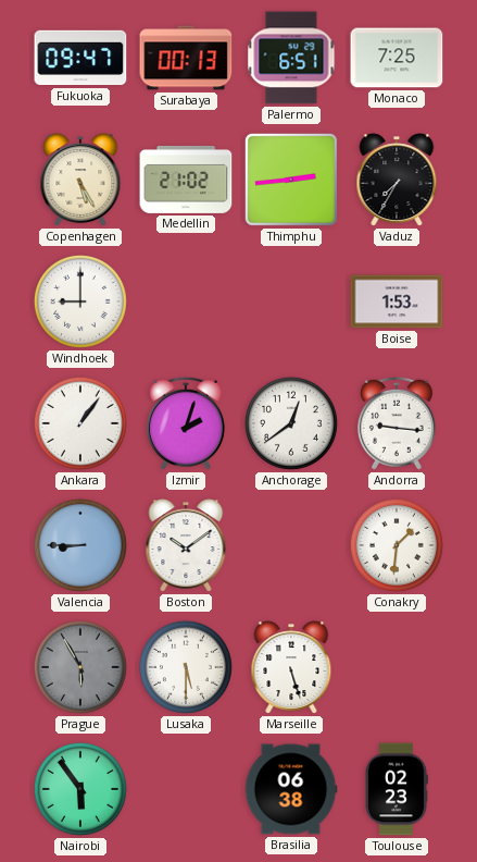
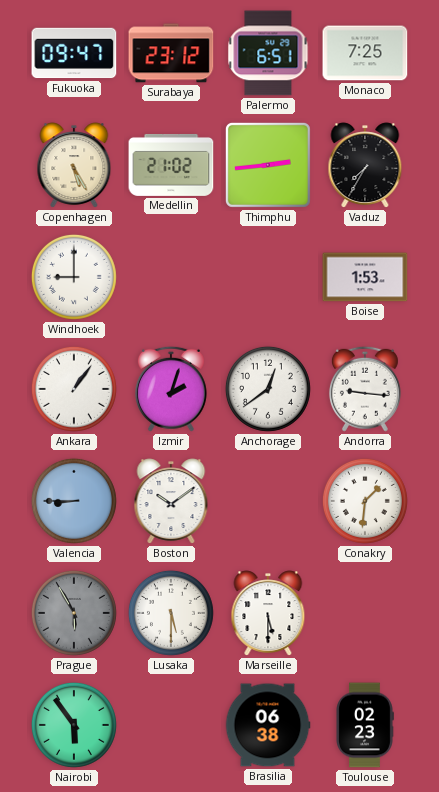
Surabaya: 00:13 -> 23:12
Marseille: 5:27 -> 5:30
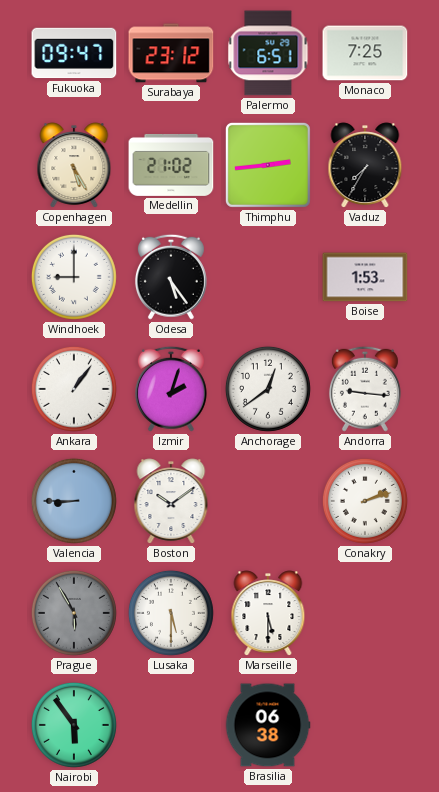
Odesa: none -> 5:24
Conakry: 1:31 -> 2:12
Toulouse: 02:23 -> none
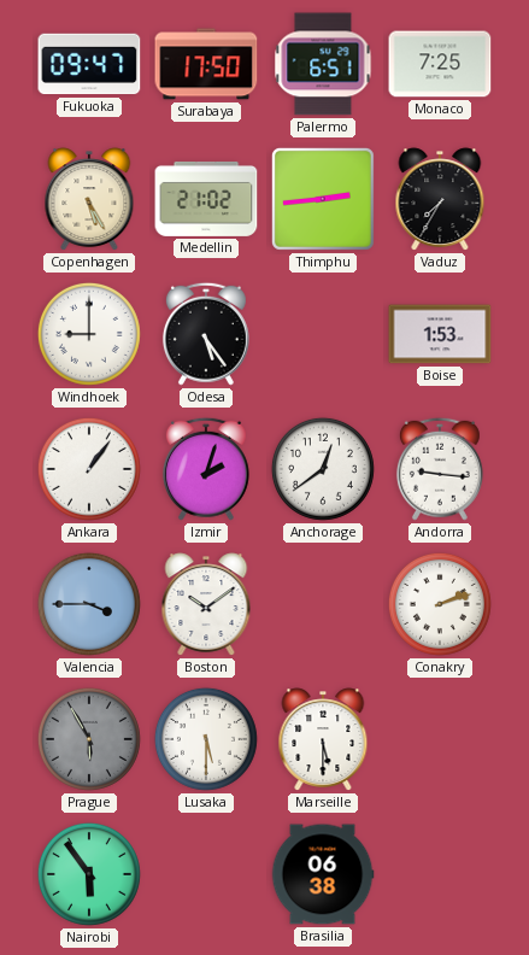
Surabaya: 23:12 -> 17:50
Valencia: 8:45 -> 3:45
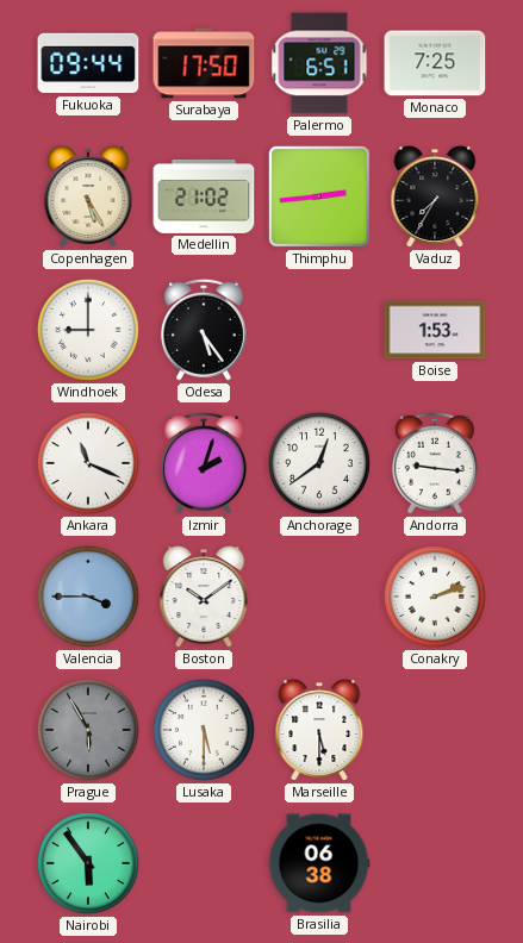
Fukuoka: 09:47 -> 09:44
Ankara: 1:06 -> 11:19
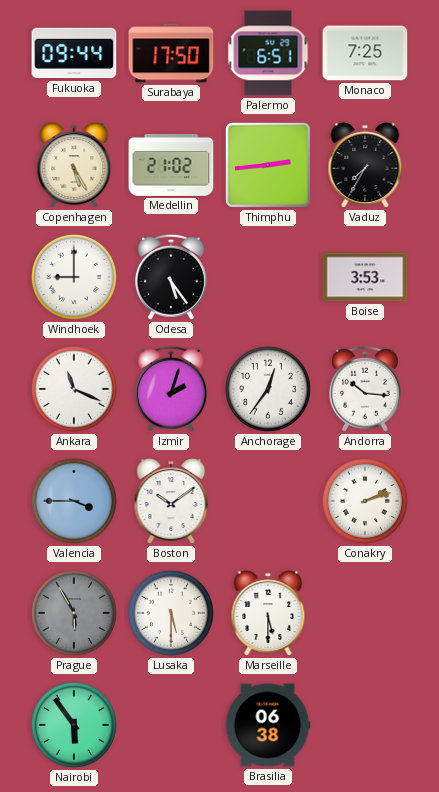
Boise: 1:53 -> 3:53
Anchorage: 12:39 -> 12:36
Andorra: 9:16 -> 10:16
